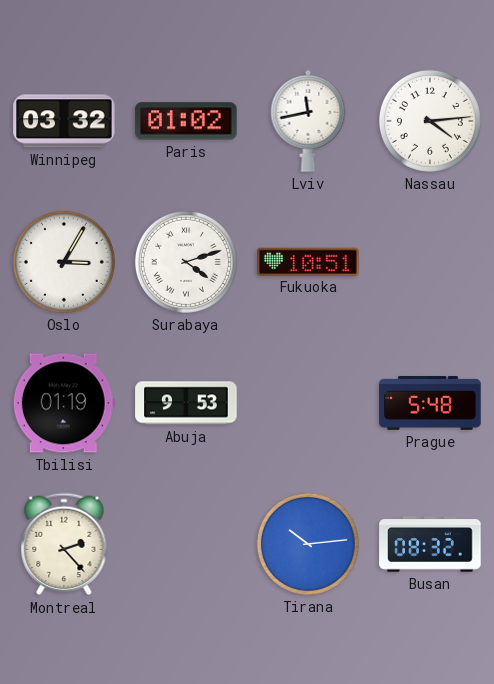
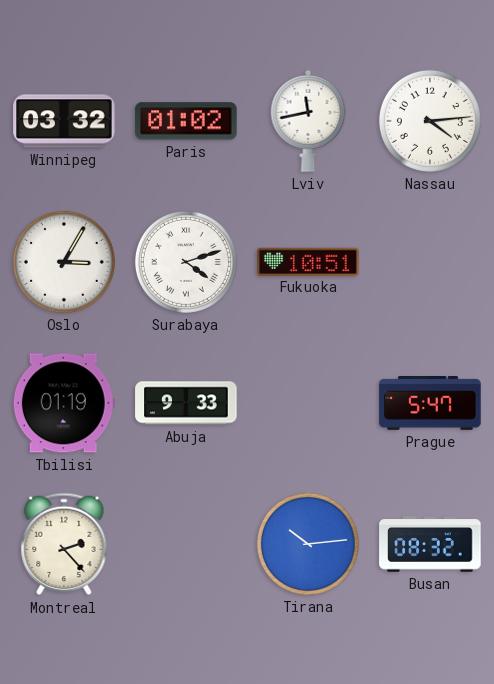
Abuja: 9:53 -> 9:33
Prague: 5:48 -> 5:47
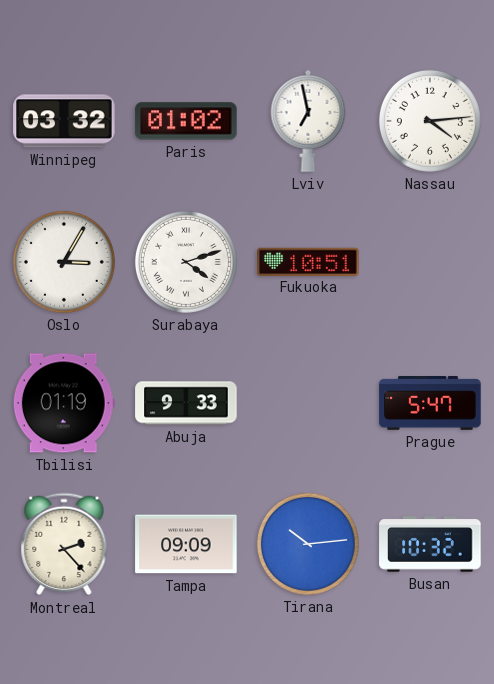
Lviv: 11:43 -> 6:58
Tampa: none -> 09:09
Busan: 08:32 -> 10:32
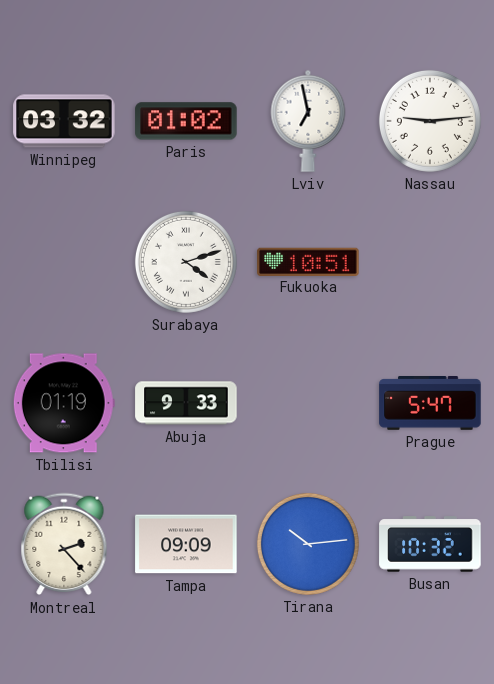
Nassau: 4:14 -> 9:14
Oslo: 3:05 -> none
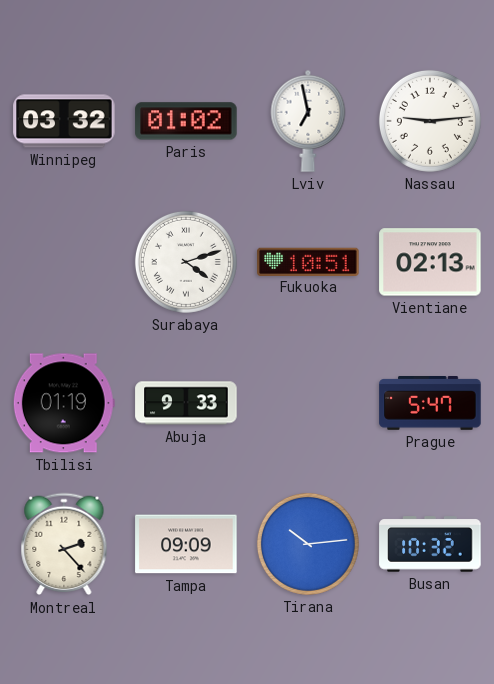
Vientiane: none -> 02:13
